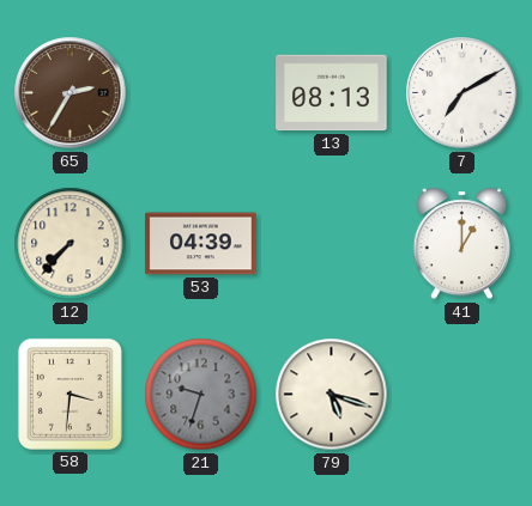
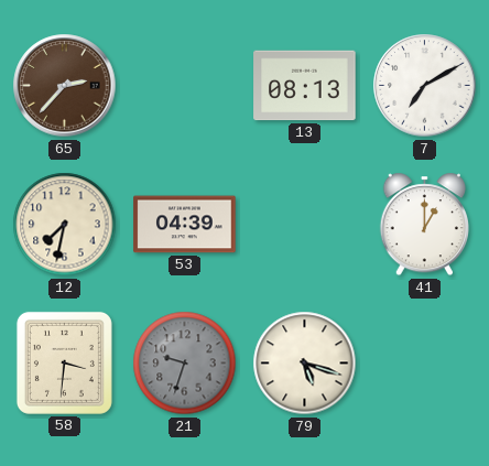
65: 2:35 -> 2:37
12: 7:37 -> 7:32
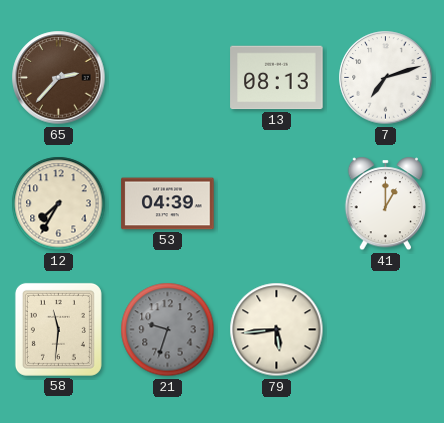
7: 7:10 -> 7:12
12: 7:32 -> 7:35
58: 3:31 -> 11:31
79: 5:18 -> 5:44
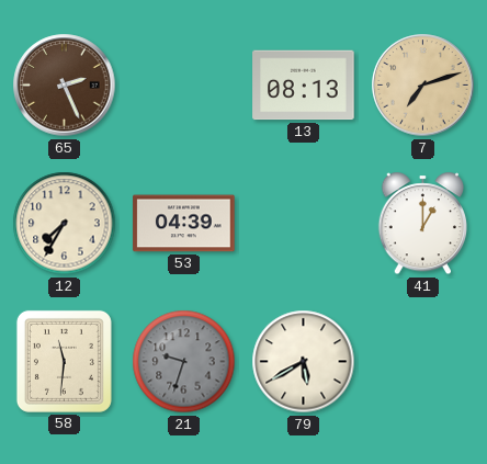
65: 2:37 -> 2:26
7 dial: white -> champagne
79: 5:44 -> 5:40
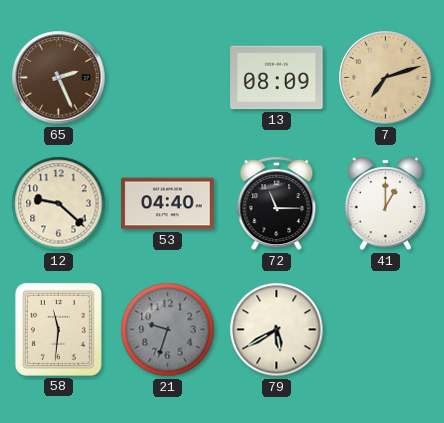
13: 08:13 -> 08:09
12: 7:35 -> 9:22
53: 04:39 -> 04:40
72: none -> 11:15
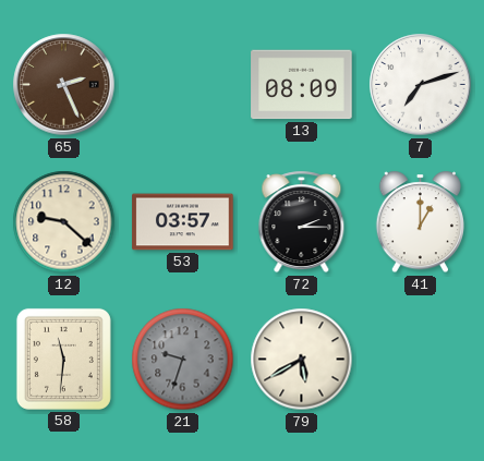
7 dial: champagne -> white
53: 04:40 -> 03:57
72: 11:15 -> 2:15
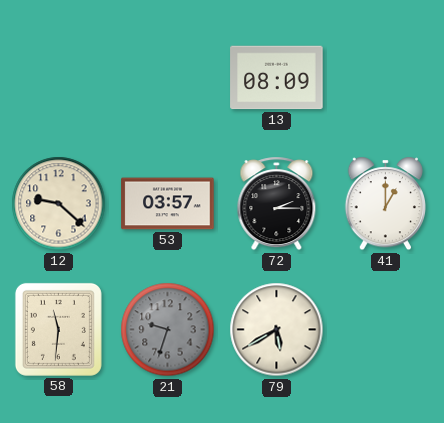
65: 2:26 -> none
7: 7:12 -> none
